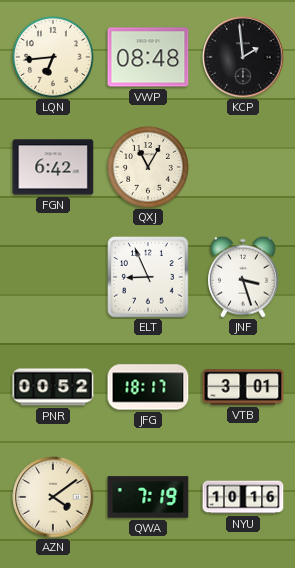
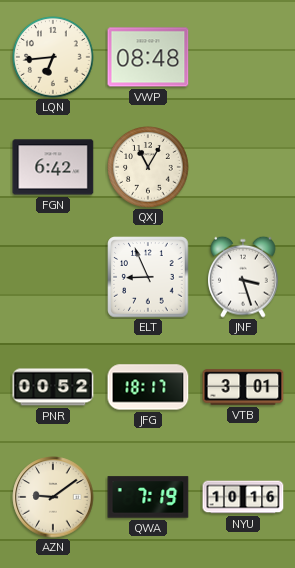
KCP: 1:59 -> none
AZN: 4:09 -> 9:09
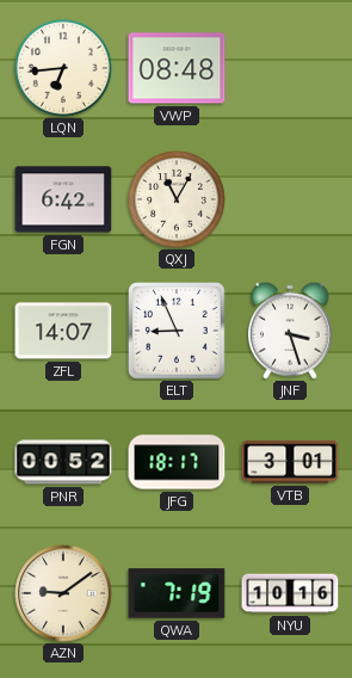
ZFL: none -> 14:07
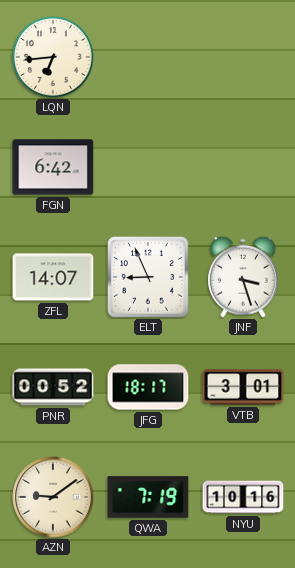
VWP: 08:48 -> none
QXJ: 11:05 -> none
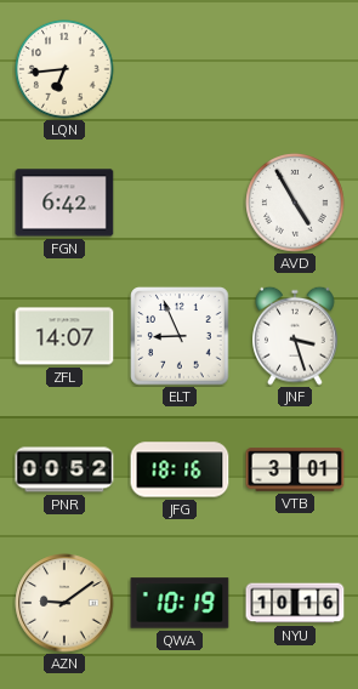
AVD: none -> 4:55
JFG: 18:17 -> 18:16
QWA: 7:19 -> 10:19
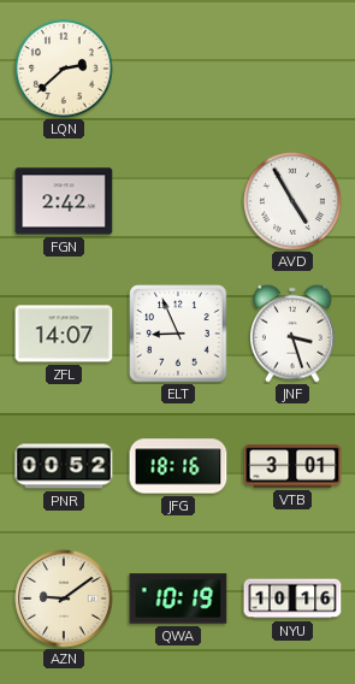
LQN: 6:44 -> 2:38
FGN: 6:42 -> 2:42
